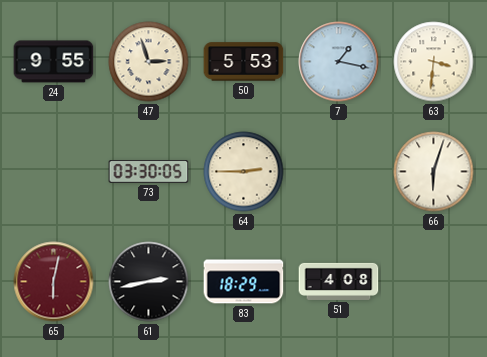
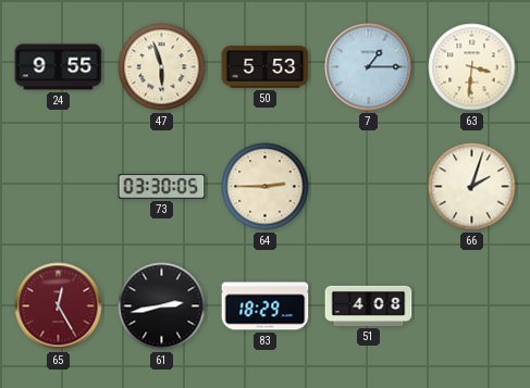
47: 2:57 -> 5:57
7: 1:17 -> 1:15
66: 6:03 -> 2:03
65: 6:02 -> 12:25
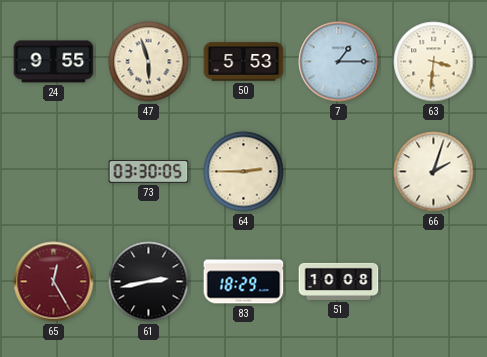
51: 4:08 -> 10:08
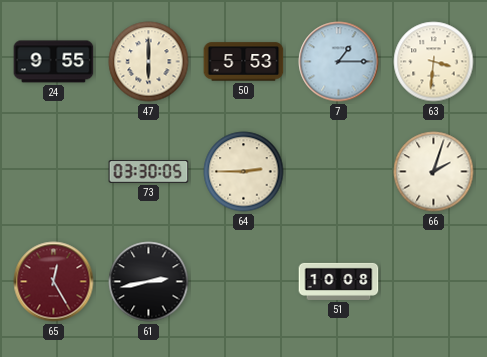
47: 5:57 -> 6:00
83: 18:29 -> none
